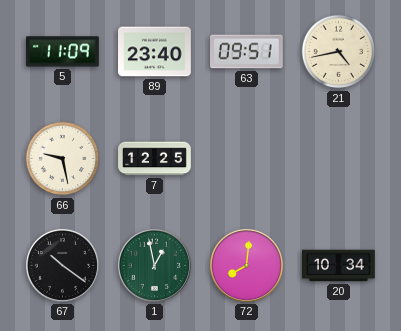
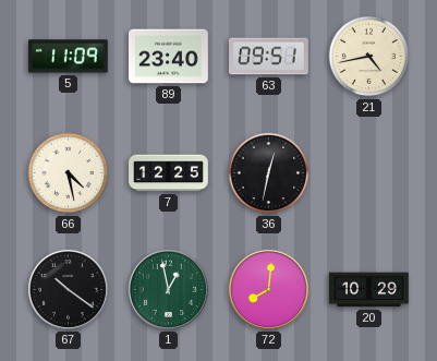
66: 9:28 -> 4:28
36: none -> 12:32
20: 10:34 -> 10:29
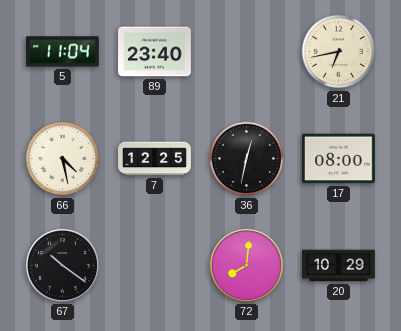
5: 11:09 -> 11:04
63: 09:51 -> none
21: 4:43 -> 6:43
17: none -> 08:00
1: 12:58 -> none
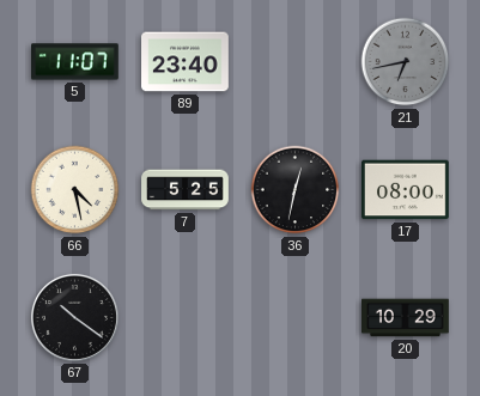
5: 11:04 -> 11:07
21 dial: cream -> grey
7: 12:25 -> 5:25
72: 8:01 -> none
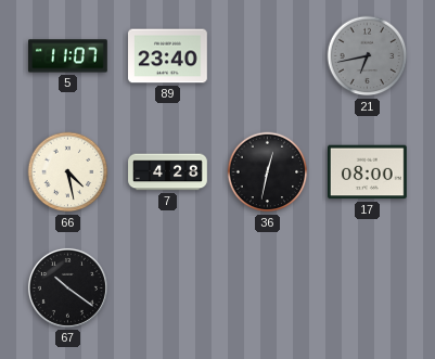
7: 5:25 -> 4:28
20: 10:29 -> none
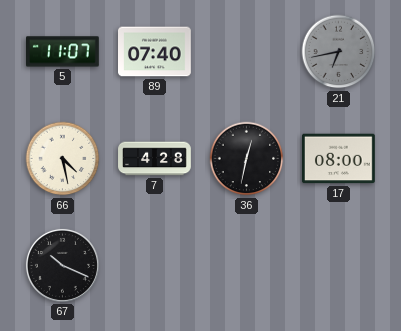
89: 23:40 -> 07:40
67: 10:21 -> 10:19
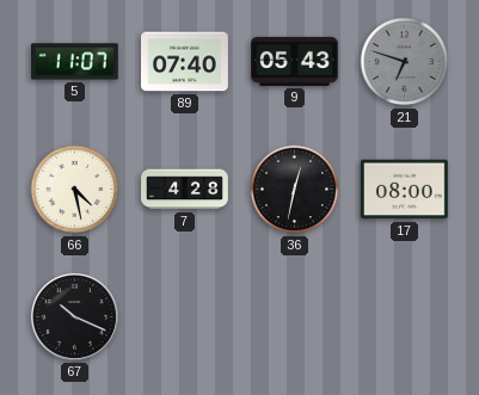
9: none -> 05:43
21: 6:43 -> 6:48
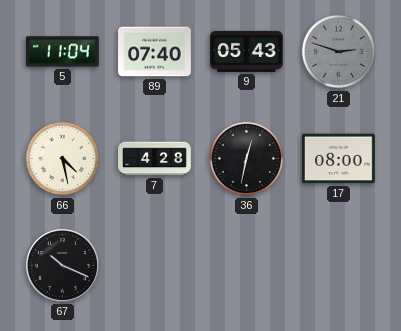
5: 11:07 -> 11:04
21: 6:48 -> 2:48
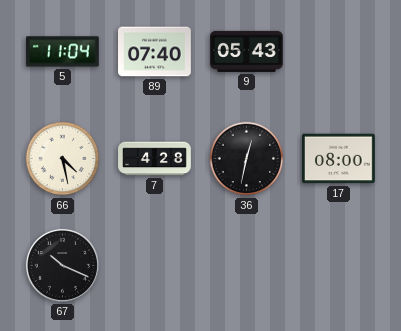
21: 2:48 -> none
